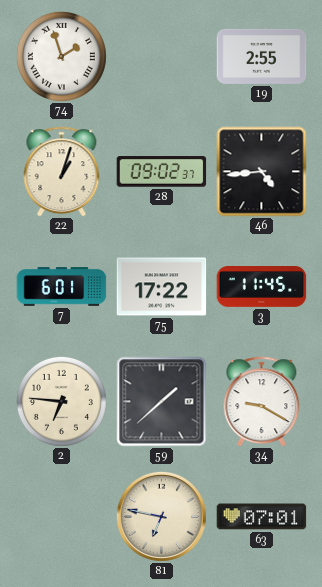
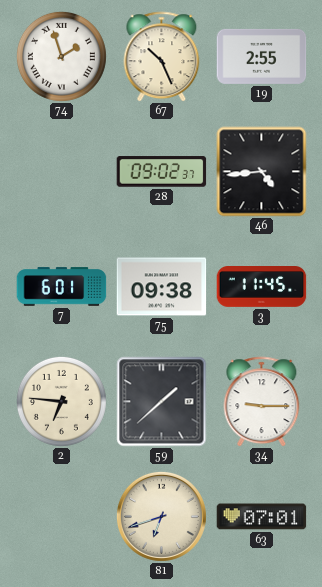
67: none -> 10:26
22: 1:03 -> none
75: 17:22 -> 09:38
34: 9:20 -> 9:15
81: 6:47 -> 6:42
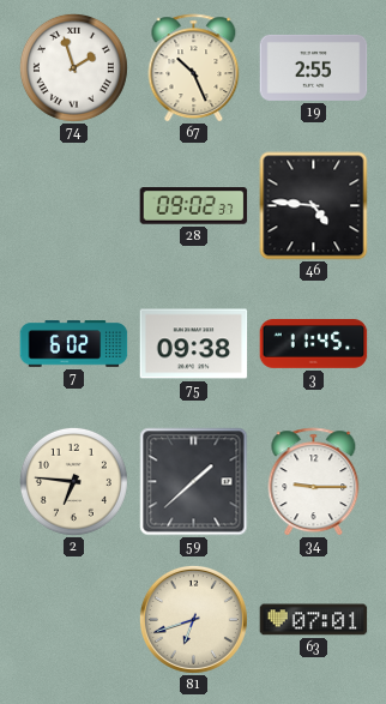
46: 4:44 -> 4:46
7: 6:01 -> 6:02
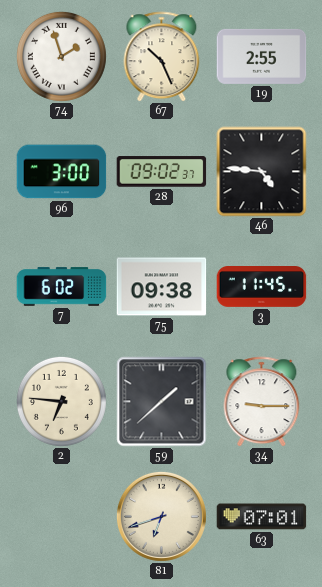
96: none -> 3:00
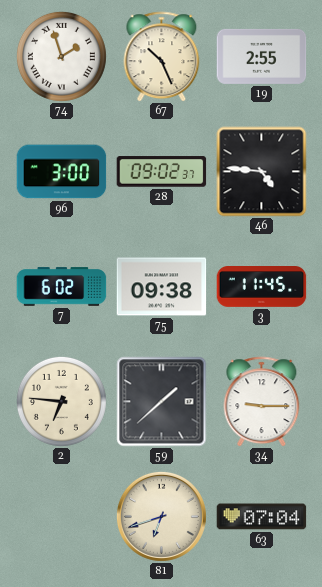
63: 07:01 -> 07:04
